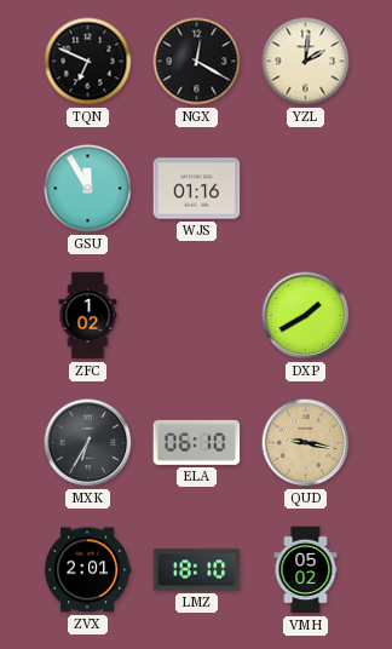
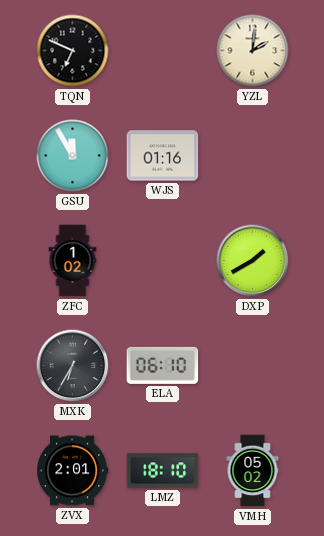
NGX: 12:20 -> none
QUD: 9:17 -> none
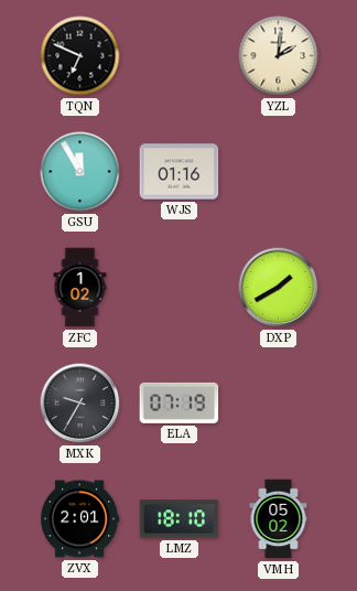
MXK: 6:35 -> 9:35
ELA: 06:10 -> 07:19
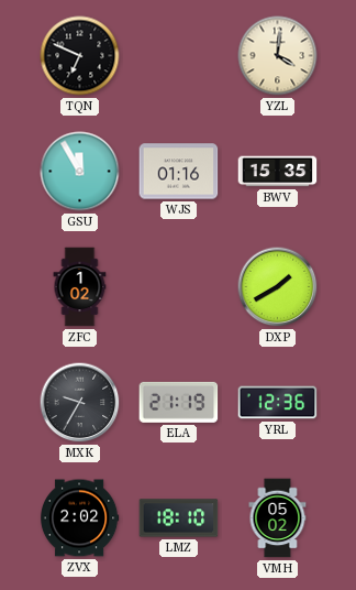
YZL: 2:01 -> 4:01
BWV: none -> 15:35
ELA: 07:19 -> 21:19
YRL: none -> 12:36
ZVX: 2:01 -> 2:02
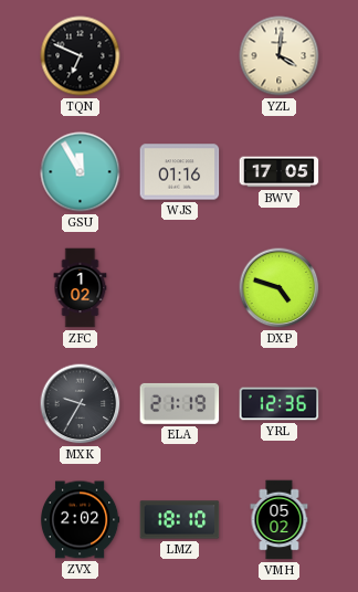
BWV: 15:35 -> 17:05
DXP: 1:40 -> 4:48
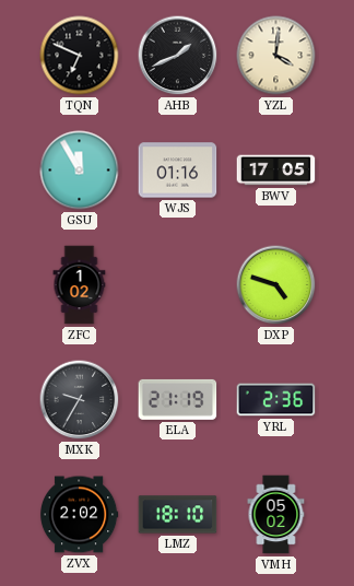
AHB: none -> 1:41
YRL: 12:36 -> 2:36
